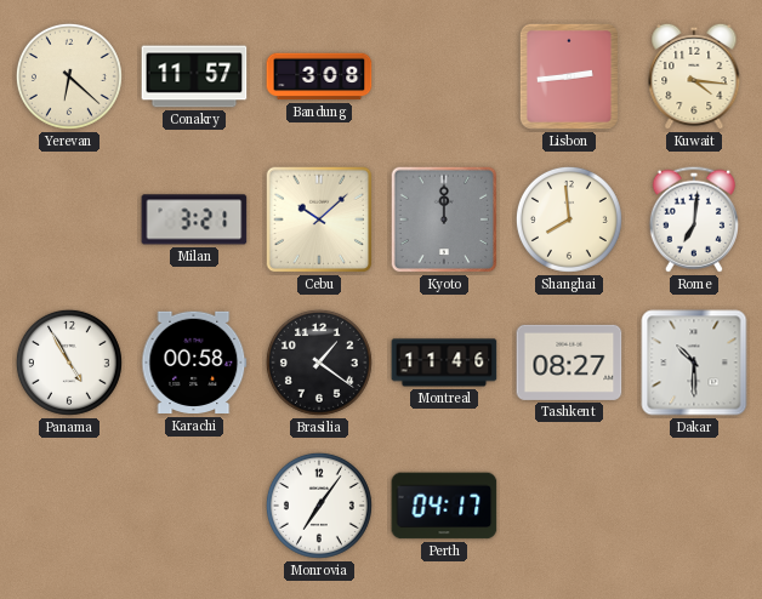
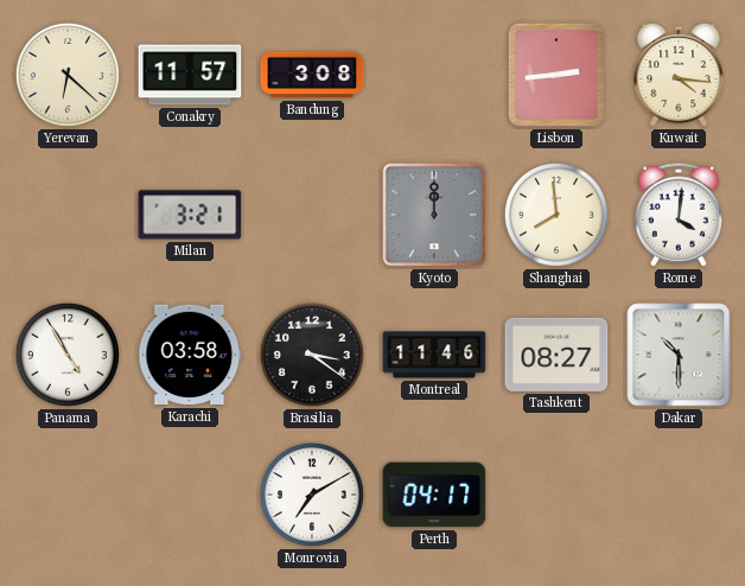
Cebu: 10:08 -> none
Rome: 7:01 -> 4:01
Karachi: 00:58 -> 03:58
Brasilia: 1:21 -> 3:21
Monrovia: 7:06 -> 7:10
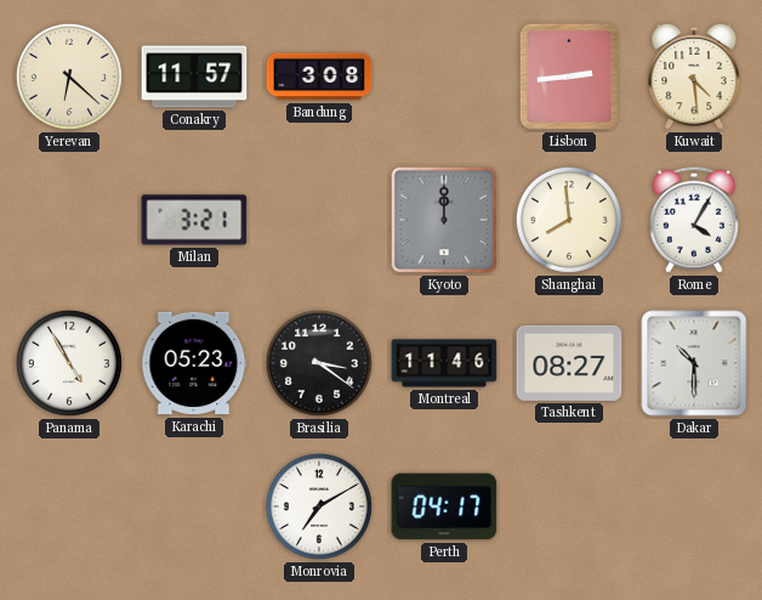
Kuwait: 4:16 -> 4:29
Rome: 4:01 -> 4:05
Karachi: 03:58 -> 05:23
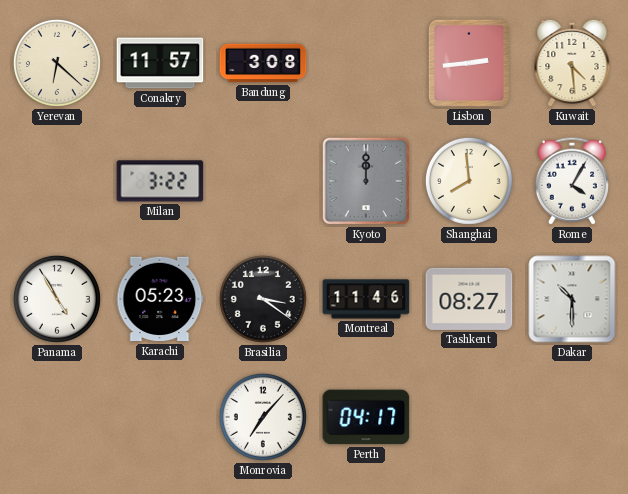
Milan: 3:21 -> 3:22
Monrovia: 7:10 -> 7:07
